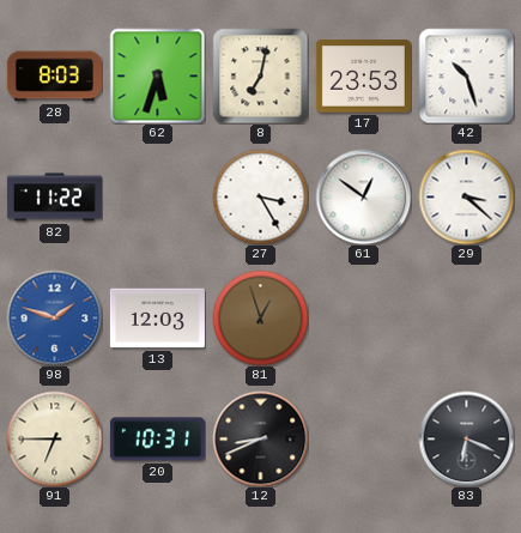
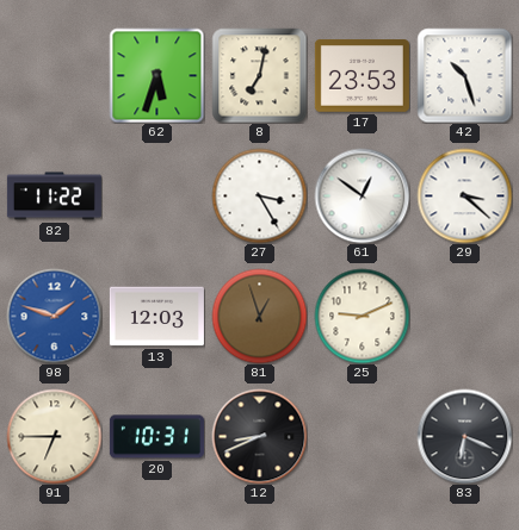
28: 8:03 -> none
25: none -> 9:11
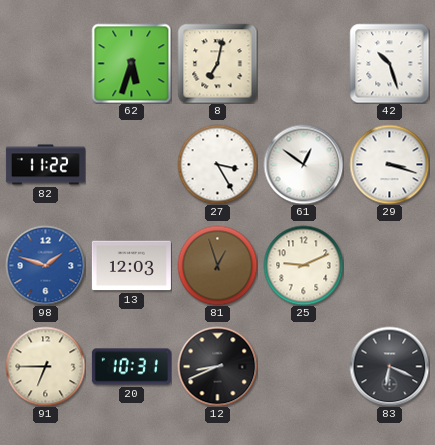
17: 23:53 -> none
29: 3:22 -> 3:18
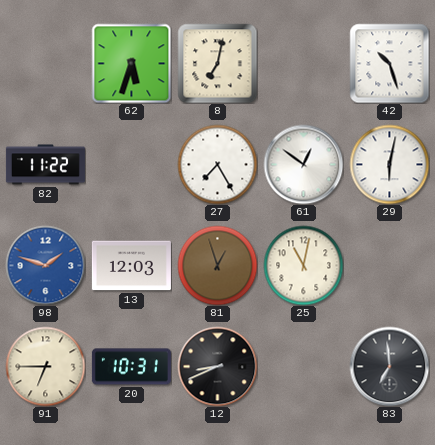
27: 3:25 -> 7:25
29: 3:18 -> 6:02
25: 9:11 -> 11:02
83: 6:19 -> 6:59
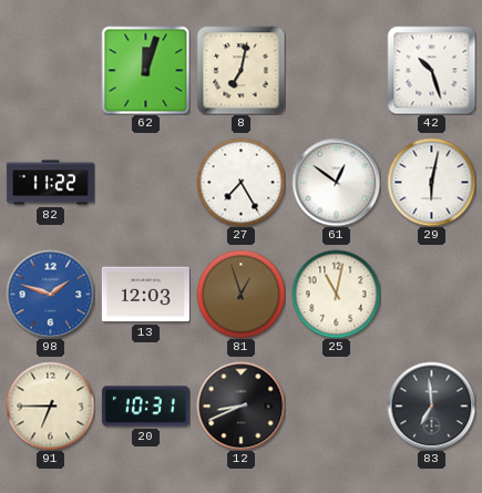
62: 5:33 -> 12:03
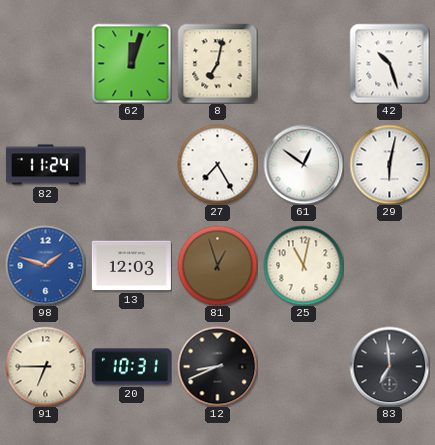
82: 11:22 -> 11:24
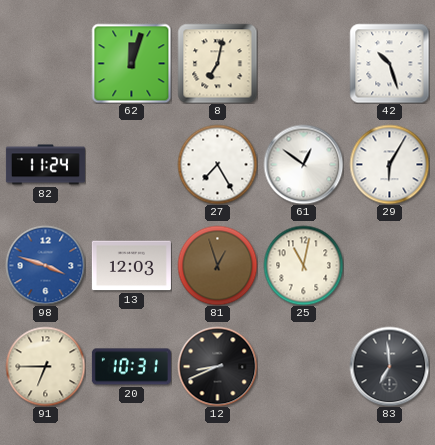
29: 6:02 -> 6:05
98: 1:48 -> 3:48
